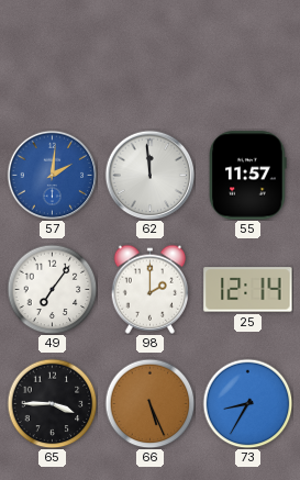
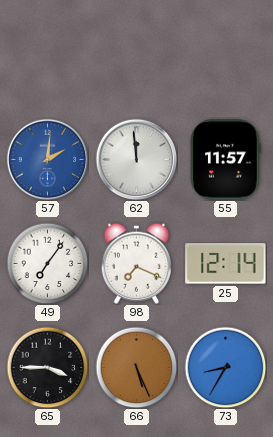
98: 2:00 -> 7:19
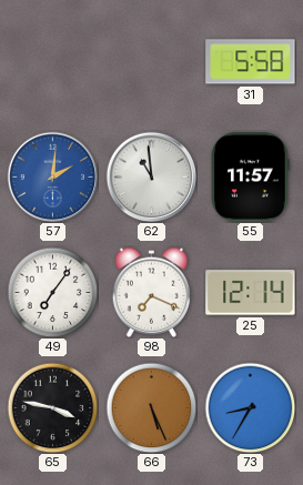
31: none -> 5:58
62: 11:59 -> 10:59
65: 3:45 -> 3:47
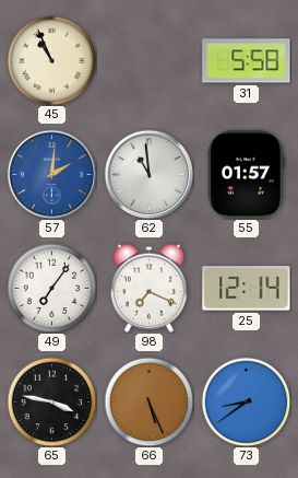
45: none -> 10:56
55: 11:57 -> 01:57
73: 8:35 -> 8:39
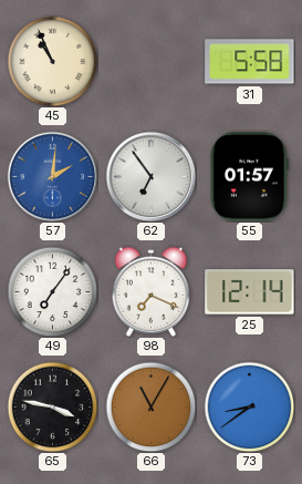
62: 10:59 -> 6:54
66: 5:26 -> 11:05
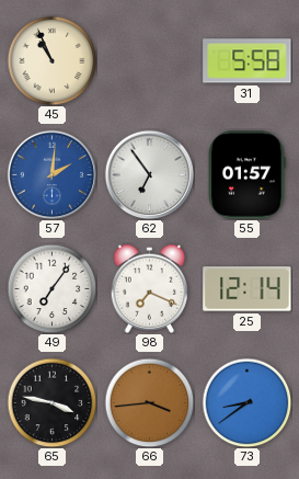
66: 11:05 -> 3:44
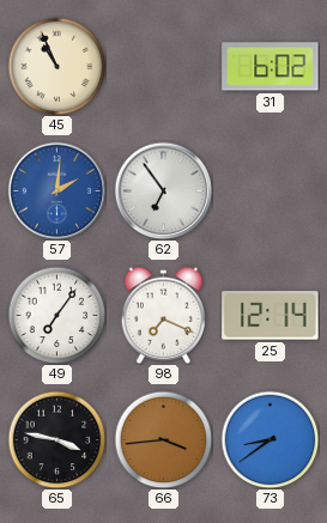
31: 5:58 -> 6:02
55: 01:57 -> none
